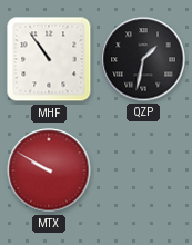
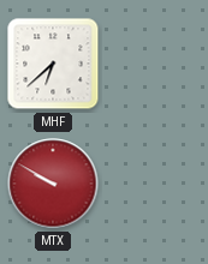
MHF: 10:54 -> 6:38
QZP: 1:32 -> none
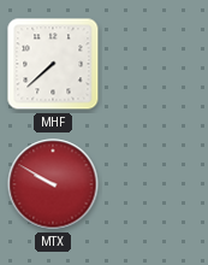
MHF: 6:38 -> 7:38
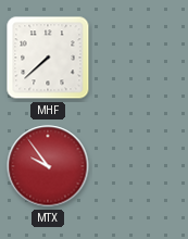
MTX: 9:50 -> 9:54
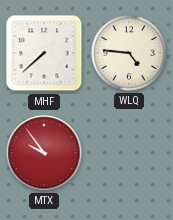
WLQ: none -> 4:46
